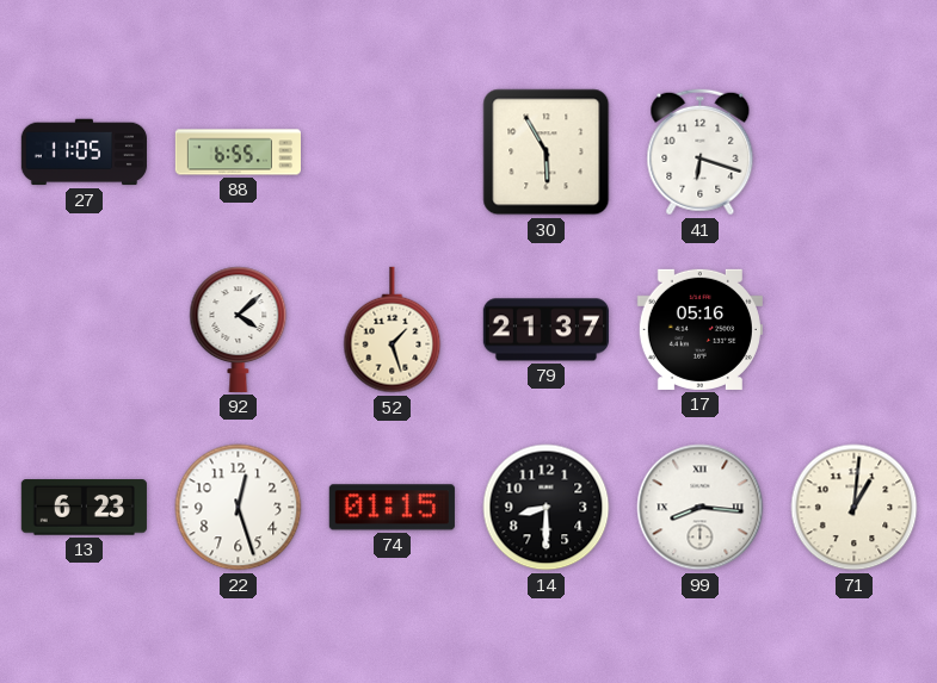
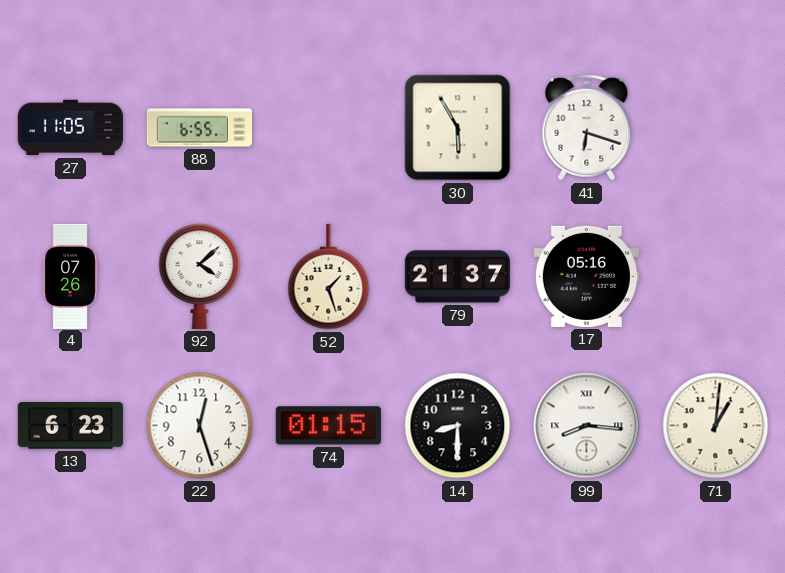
4: none -> 07:26
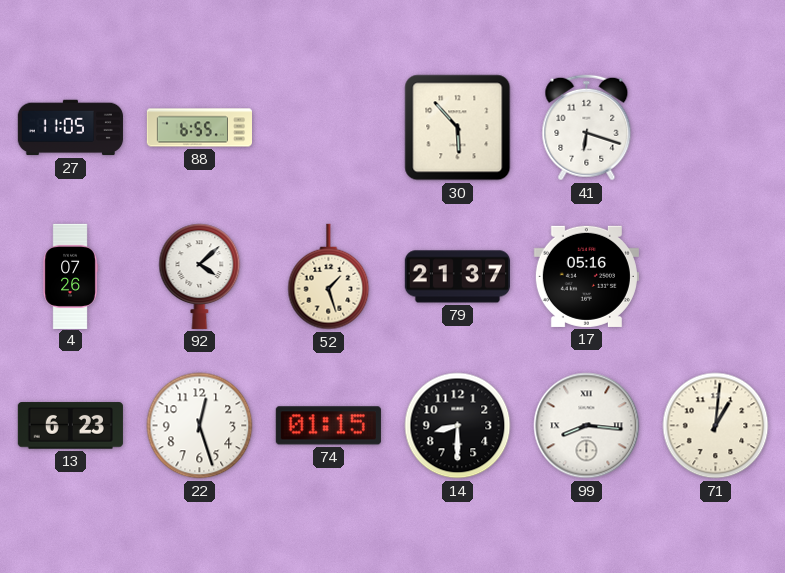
30: 5:55 -> 5:53
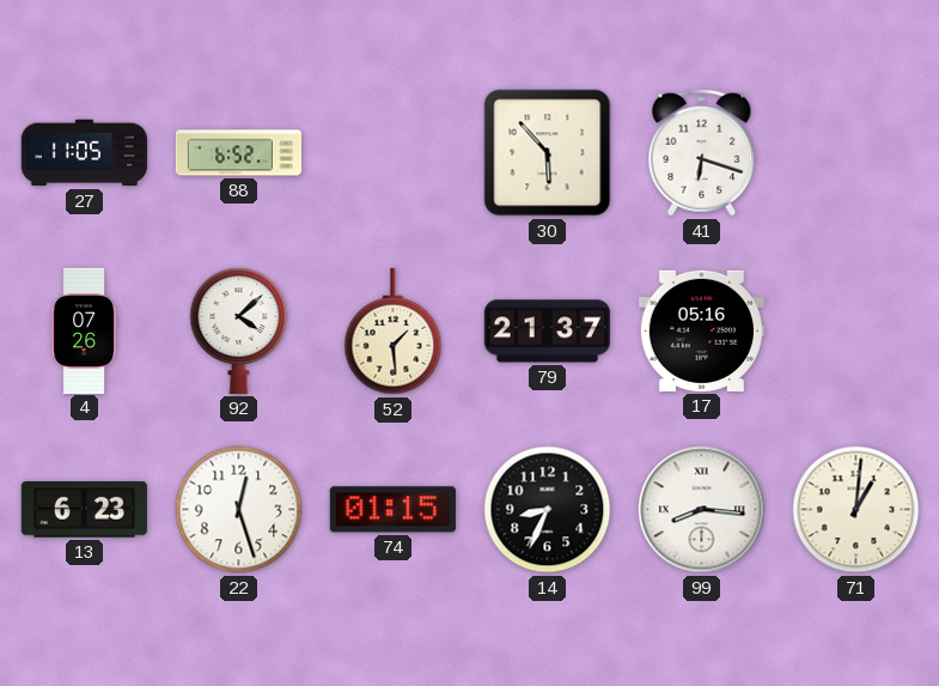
88: 6:55 -> 6:52
52: 1:27 -> 1:29
14: 8:30 -> 8:34
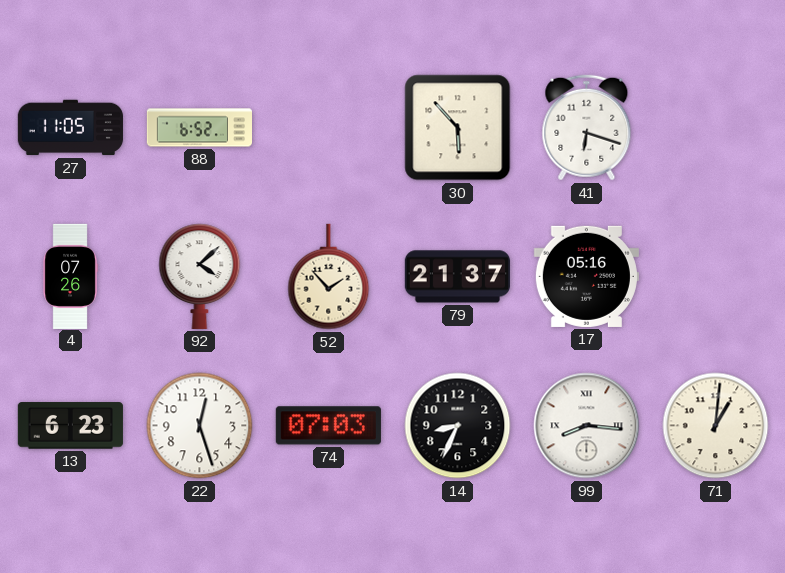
52: 1:29 -> 1:53
74: 01:15 -> 07:03
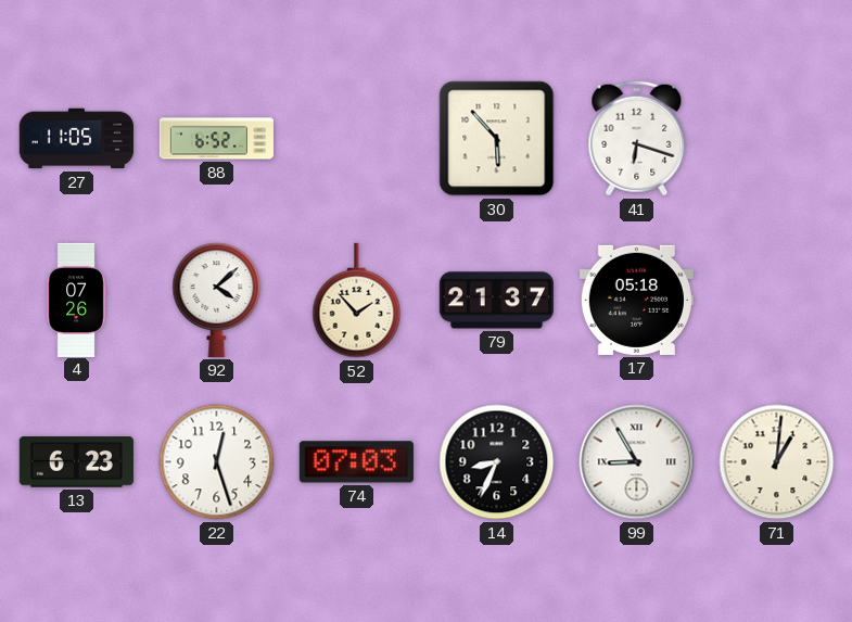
17: 05:16 -> 05:18
99: 8:16 -> 8:55
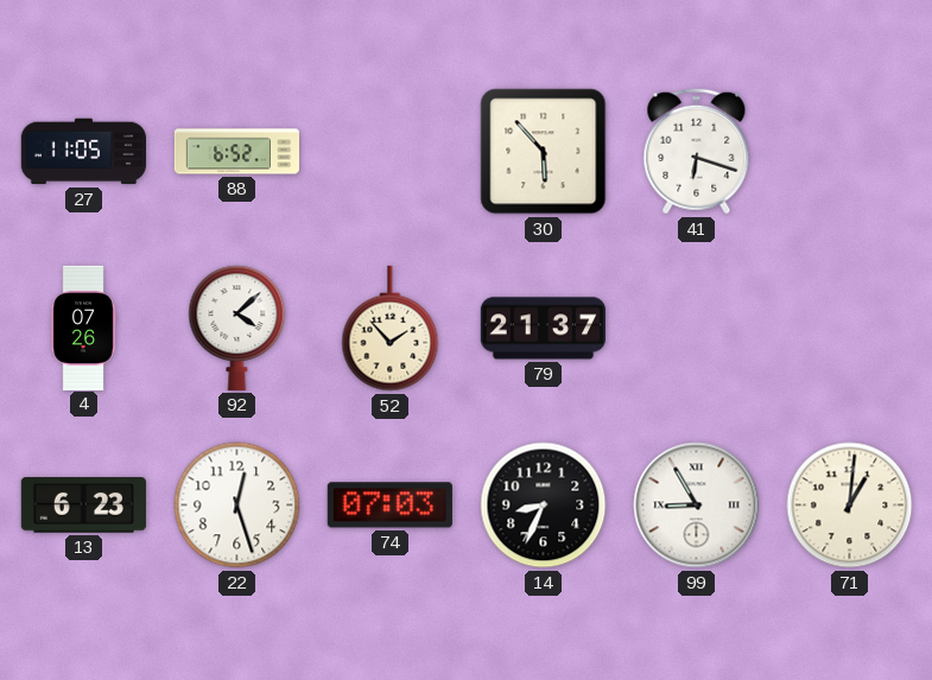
17: 05:18 -> none
